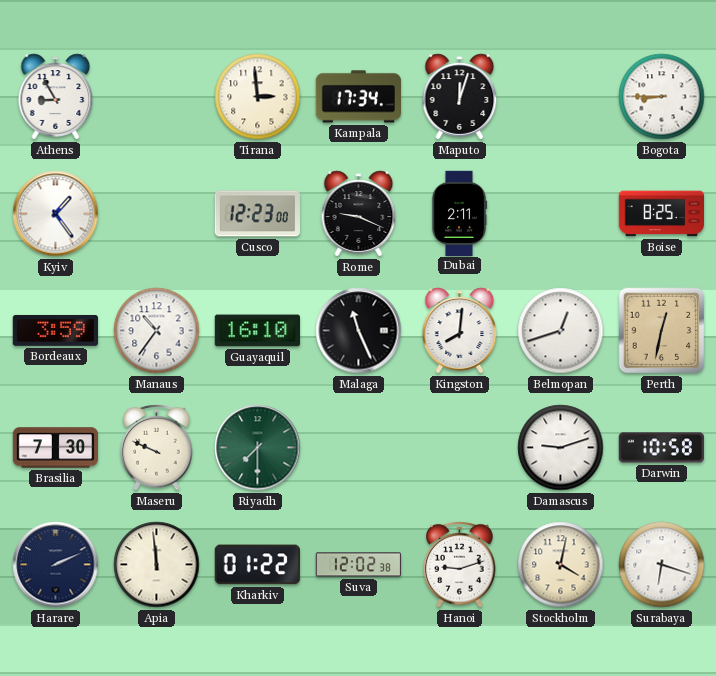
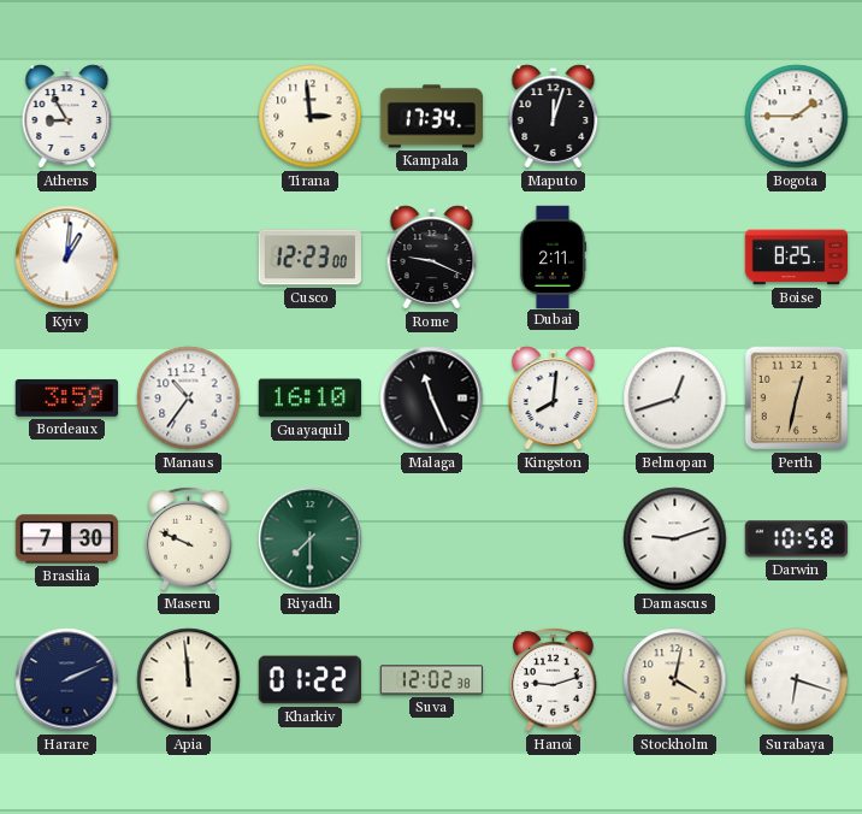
Bogota: 8:45 -> 1:45
Kyiv: 1:24 -> 1:01
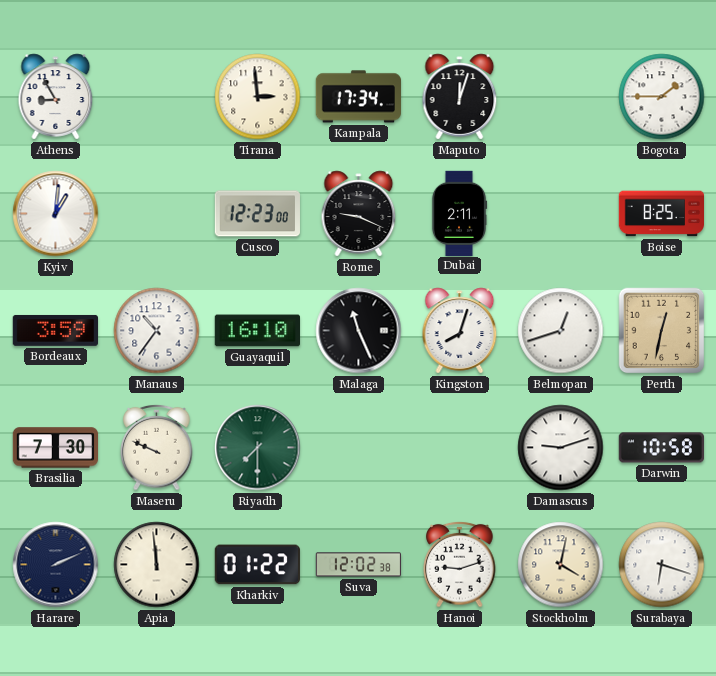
Kingston: 8:01 -> 8:03
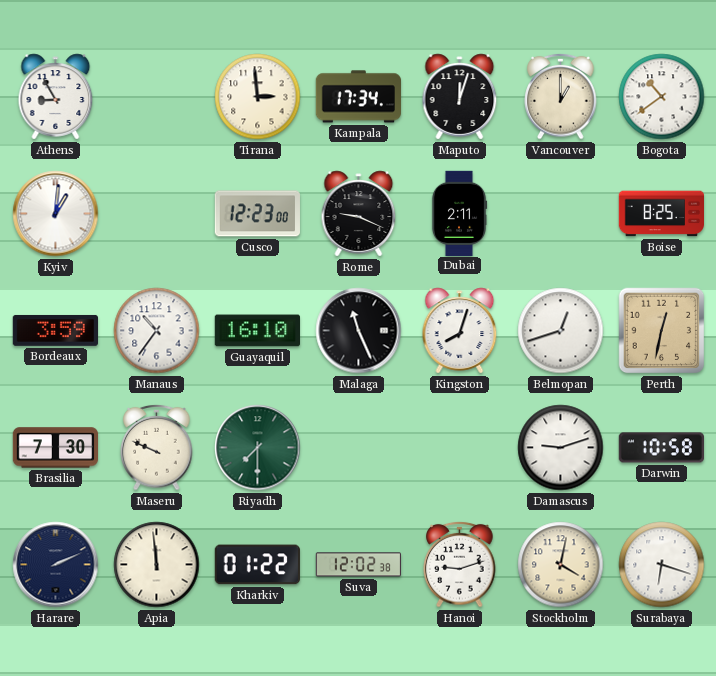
Vancouver: none -> 1:00
Bogota: 1:45 -> 10:39
